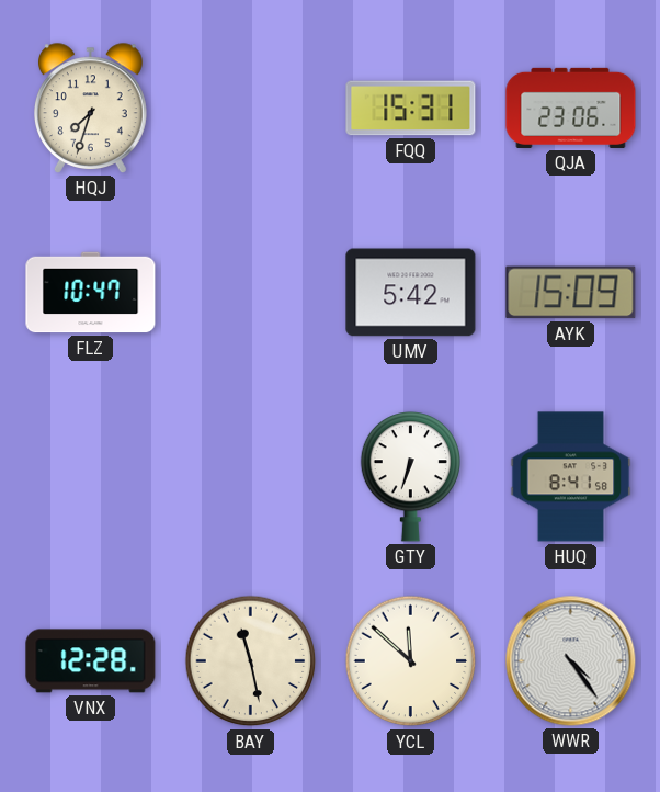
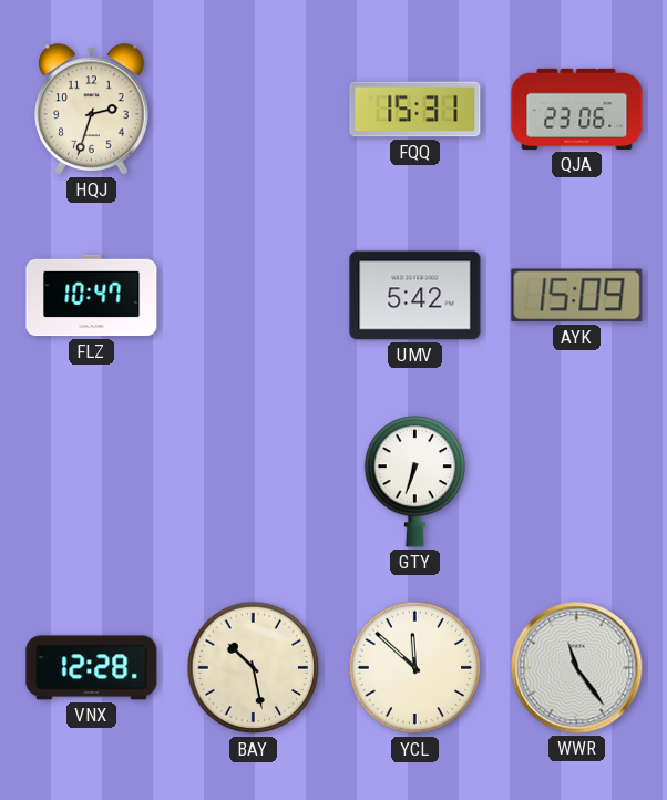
HQJ: 7:33 -> 2:33
HUQ: 8:41 -> none
BAY: 11:28 -> 10:28
WWR: 4:24 -> 11:24
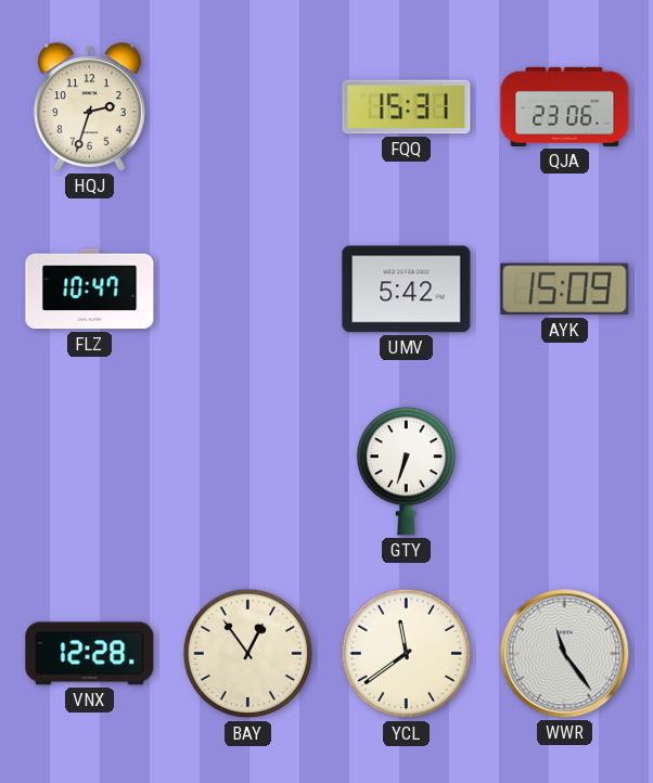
BAY: 10:28 -> 12:54
YCL: 11:52 -> 11:39
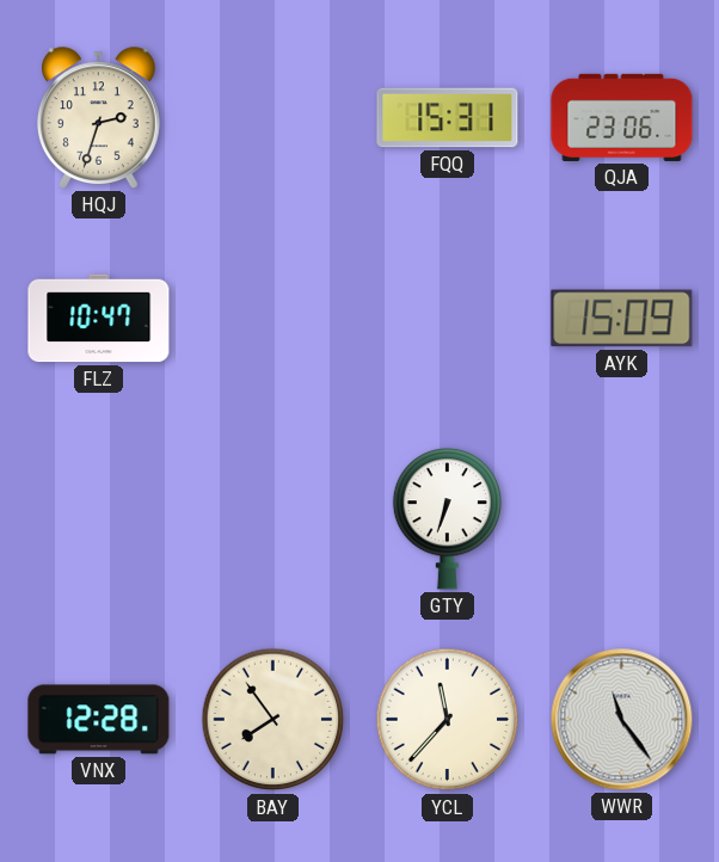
UMV: 5:42 -> none
BAY: 12:54 -> 7:54
YCL: 11:39 -> 11:37
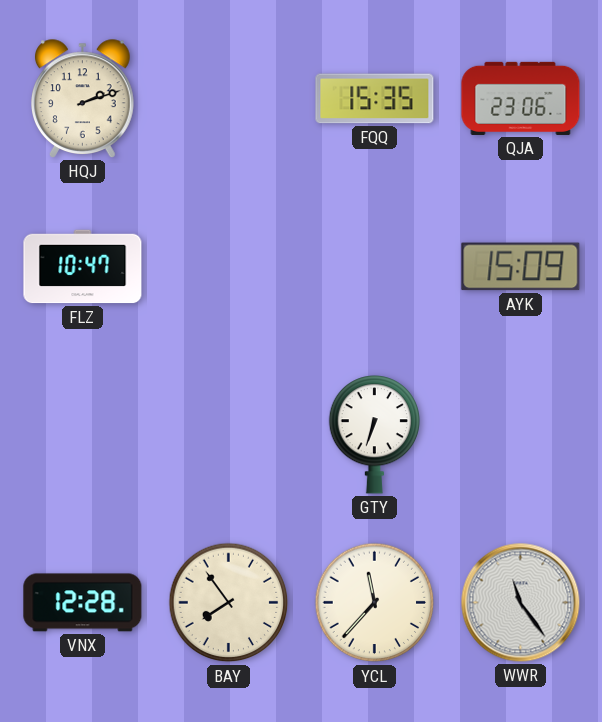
HQJ: 2:33 -> 2:12
FQQ: 15:31 -> 15:35
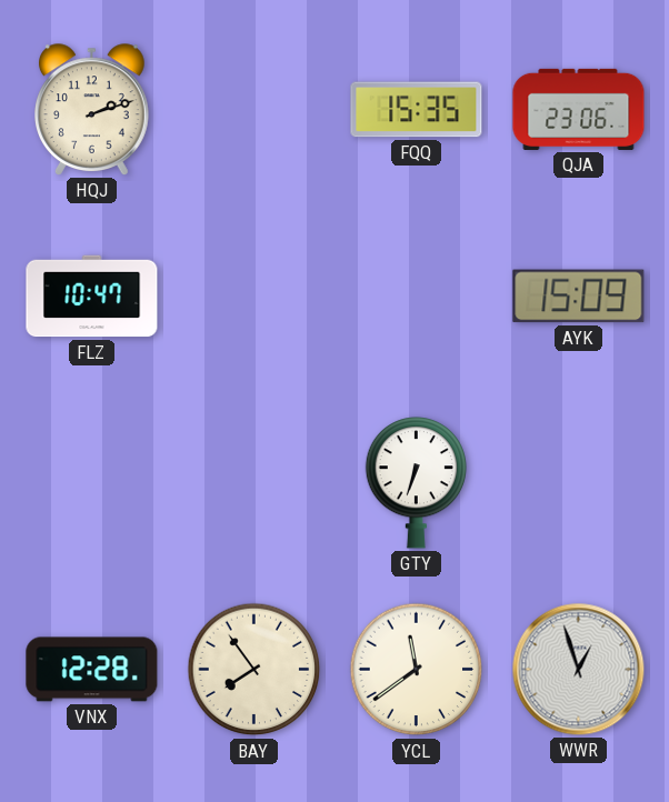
YCL: 11:37 -> 11:39
WWR: 11:24 -> 12:57
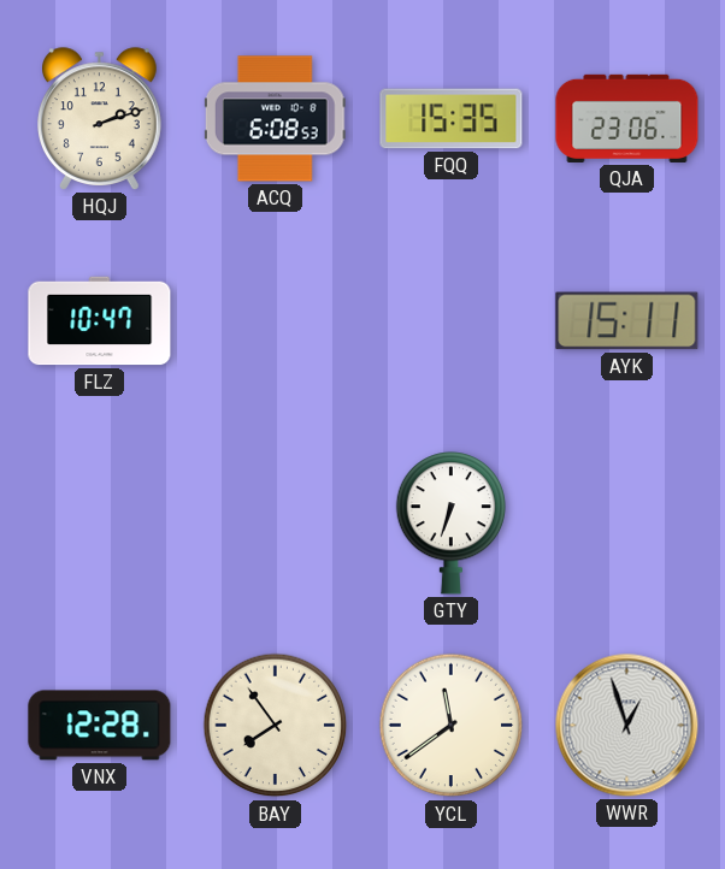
ACQ: none -> 6:08
AYK: 15:09 -> 15:11
